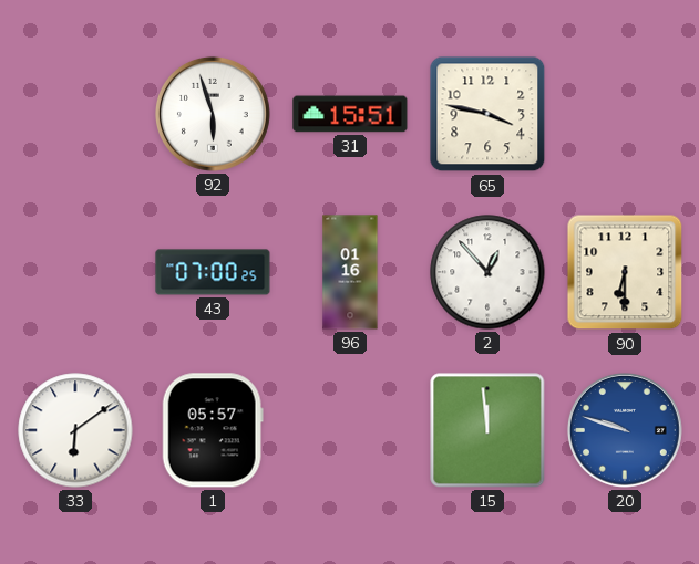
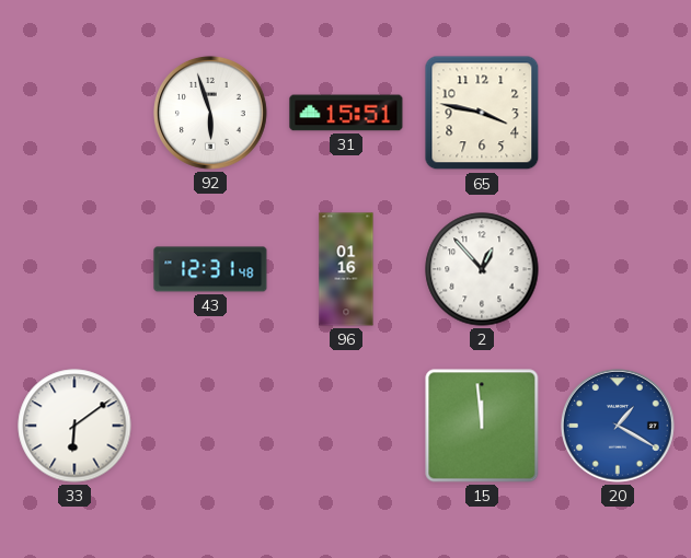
43: 07:00 -> 12:31
90: 6:30 -> none
1: 05:57 -> none
20: 9:48 -> 1:20
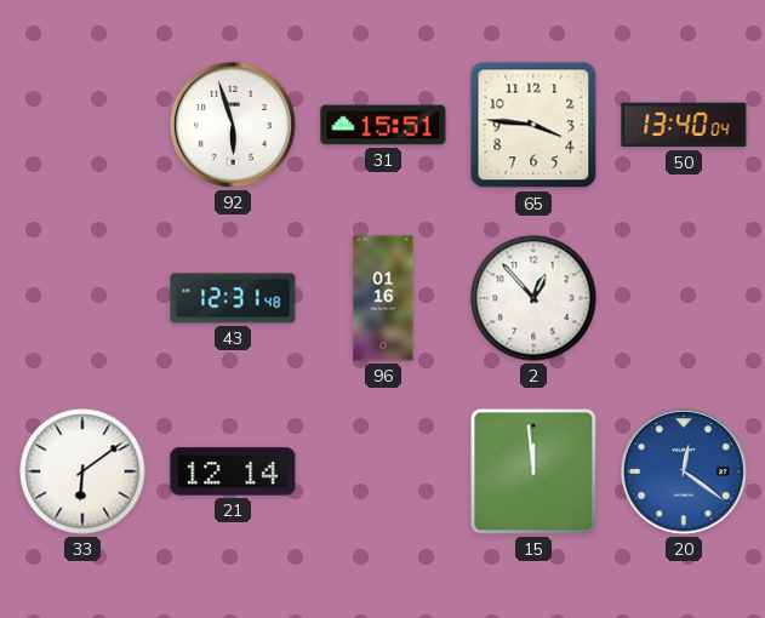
65: 3:47 -> 3:46
50: none -> 13:40
21: none -> 12:14
20: 1:20 -> 12:21
